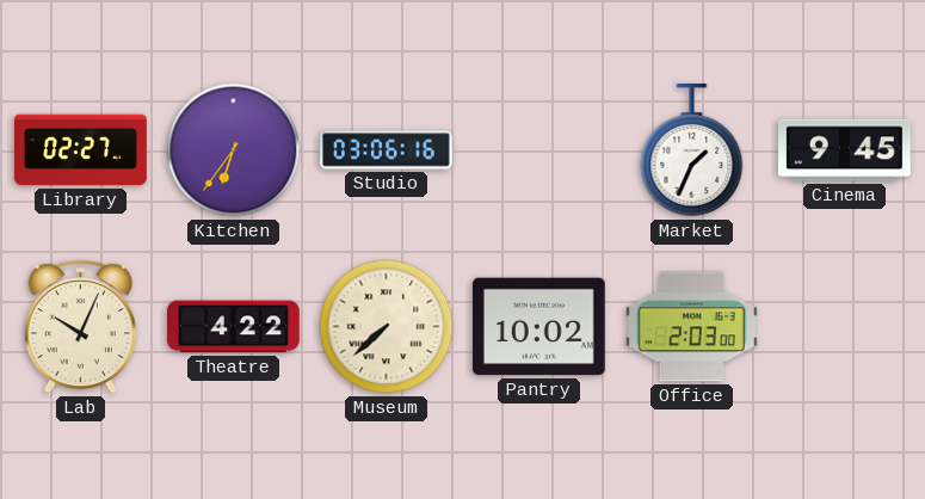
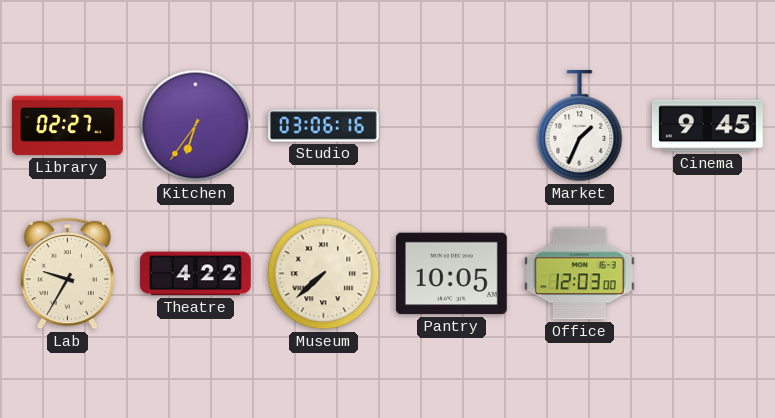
Lab: 10:04 -> 9:35
Pantry: 10:02 -> 10:05
Office: 2:03 -> 12:03
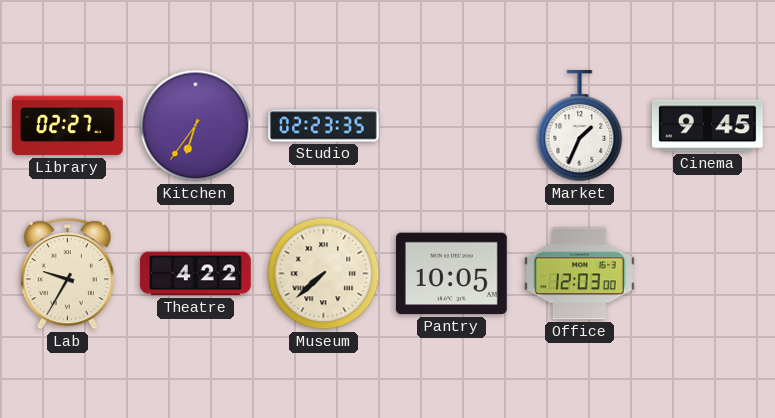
Studio: 03:06 -> 02:23
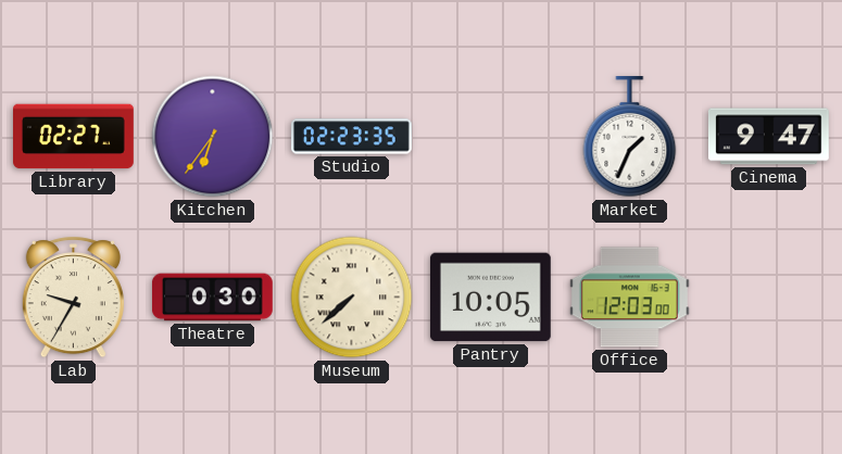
Cinema: 9:45 -> 9:47
Theatre: 4:22 -> 0:30
